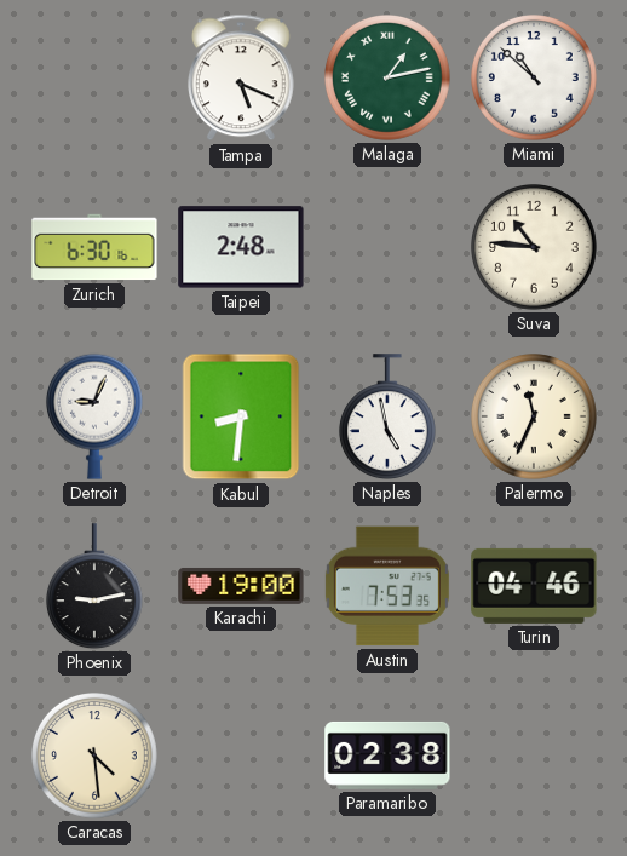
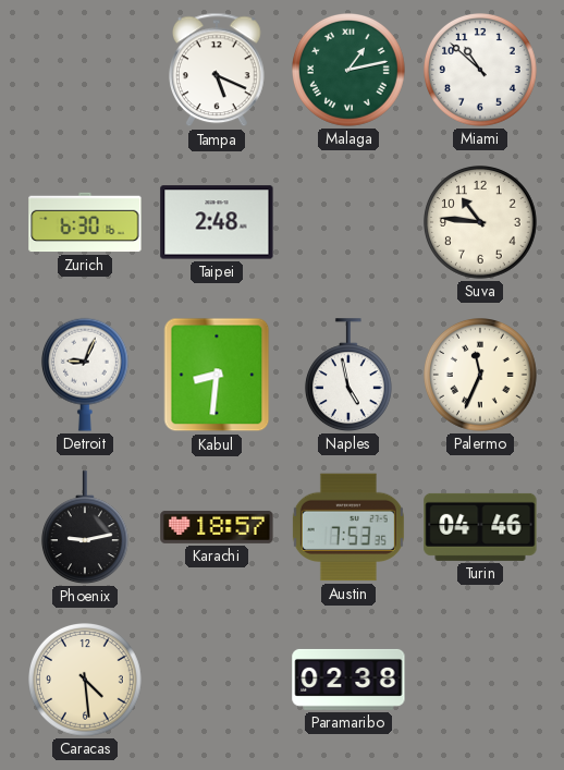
Karachi: 19:00 -> 18:57
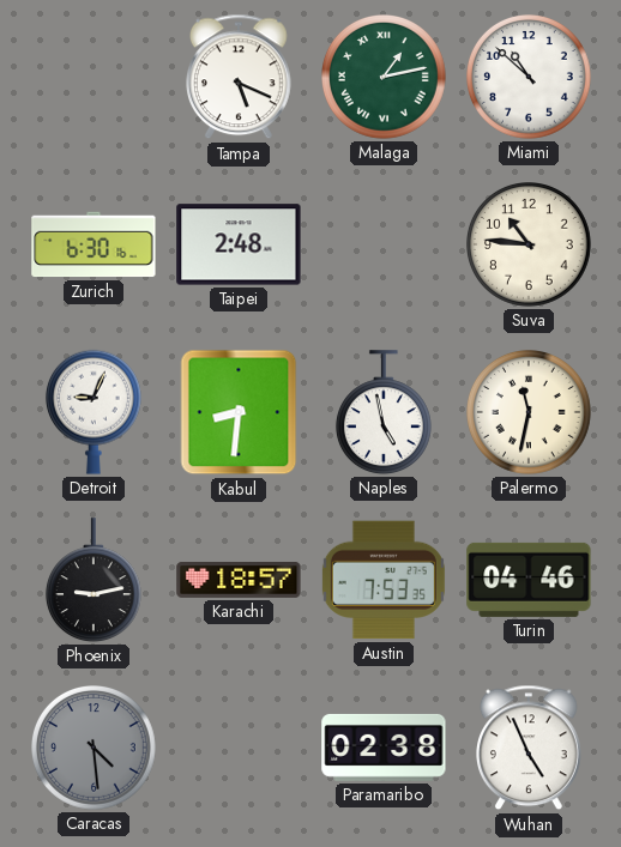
Palermo: 11:34 -> 11:32
Caracas dial: cream -> grey
Wuhan: none -> 4:56
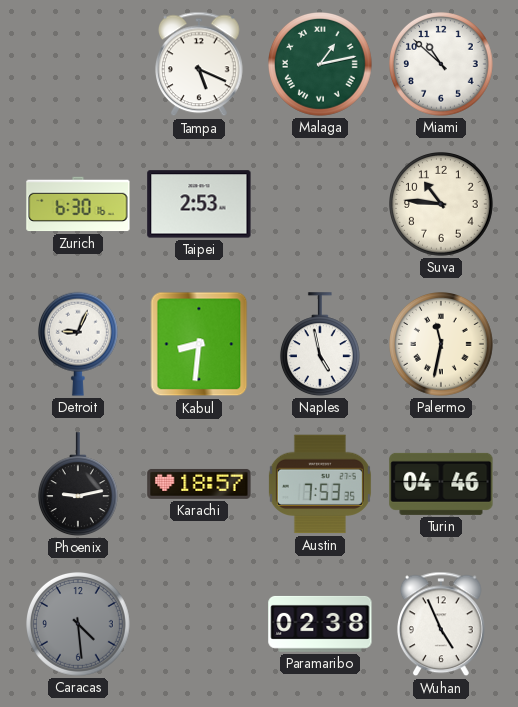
Taipei: 2:48 -> 2:53
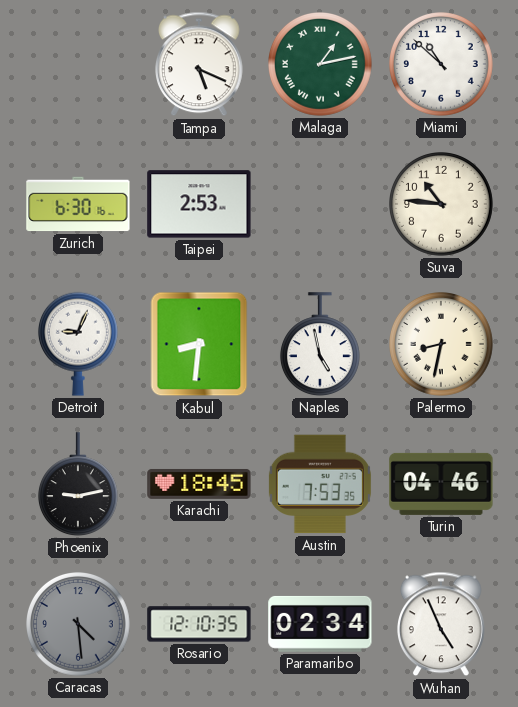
Palermo: 11:32 -> 8:32
Karachi: 18:57 -> 18:45
Rosario: none -> 12:10
Paramaribo: 02:38 -> 02:34
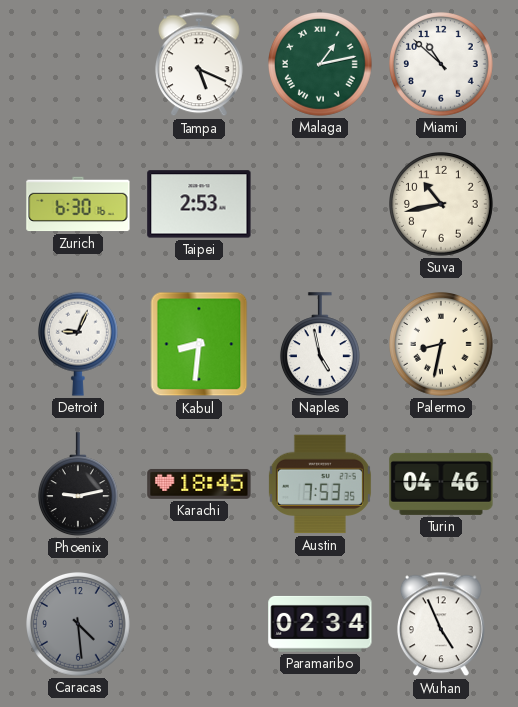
Suva: 10:46 -> 10:43
Rosario: 12:10 -> none
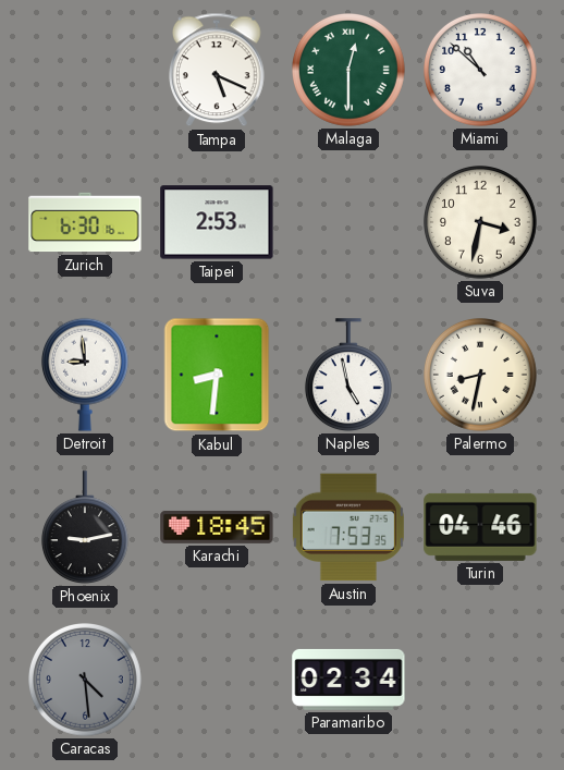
Malaga: 1:13 -> 12:30
Suva: 10:43 -> 3:32
Detroit: 9:04 -> 8:59
Wuhan: 4:56 -> none
